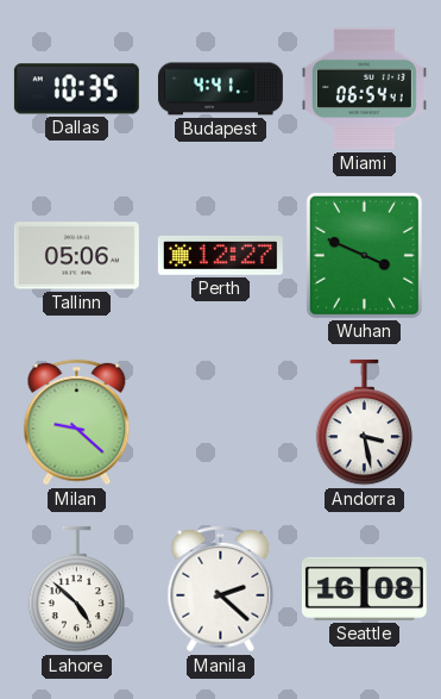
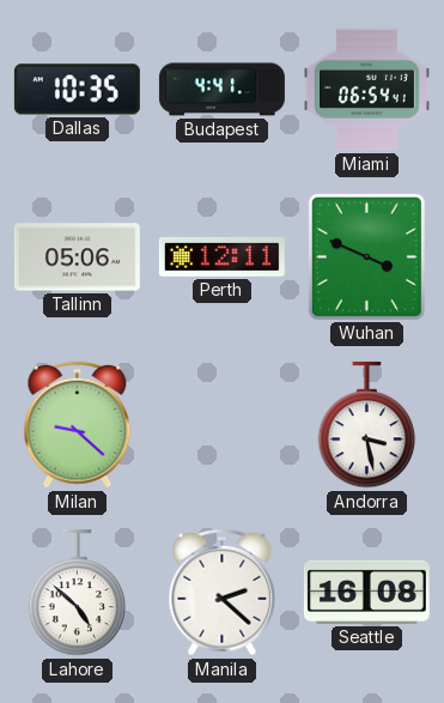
Perth: 12:27 -> 12:11
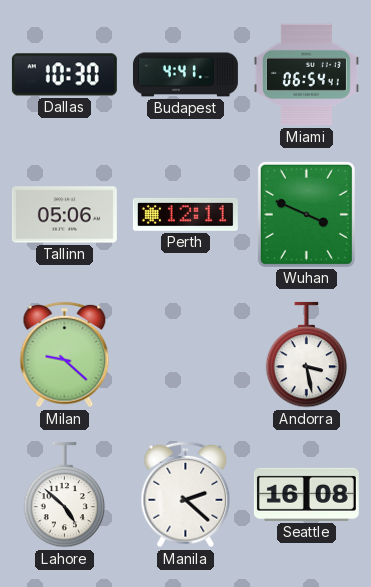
Dallas: 10:35 -> 10:30
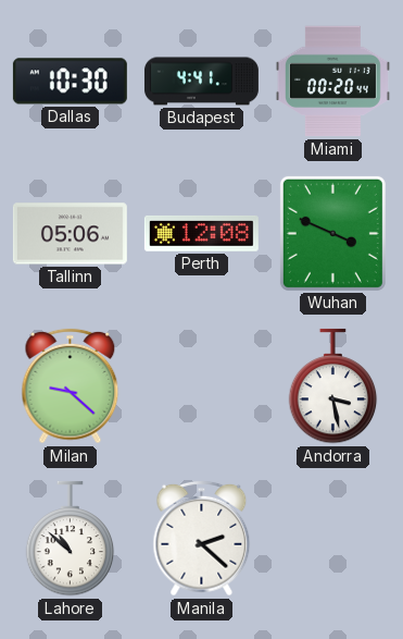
Miami: 06:54 -> 00:20
Perth: 12:11 -> 12:08
Lahore: 4:52 -> 10:52
Seattle: 16:08 -> none
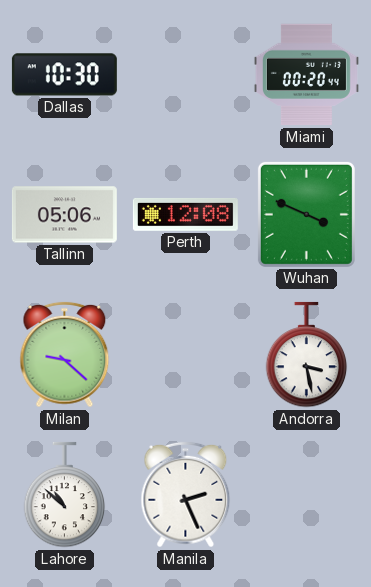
Budapest: 4:41 -> none
Manila: 2:22 -> 2:26
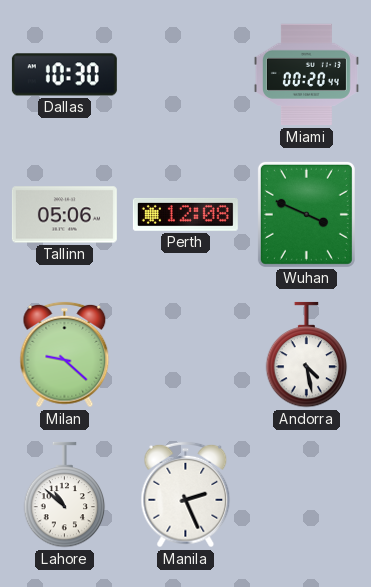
Andorra: 3:28 -> 4:28
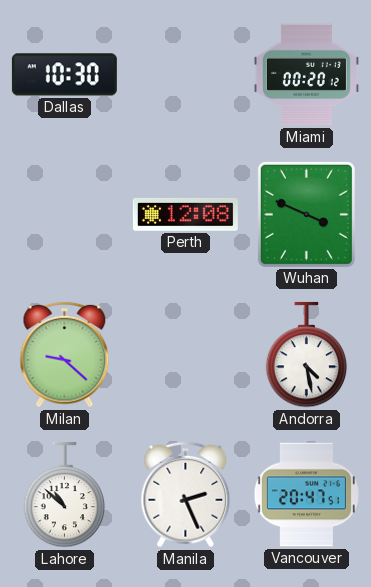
Miami: 00:20:44 -> 00:20:12
Tallinn: 05:06 -> none
Vancouver: none -> 20:47
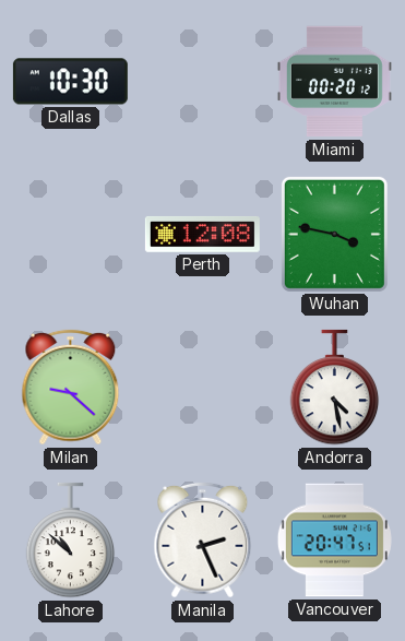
Wuhan: 3:49 -> 3:47
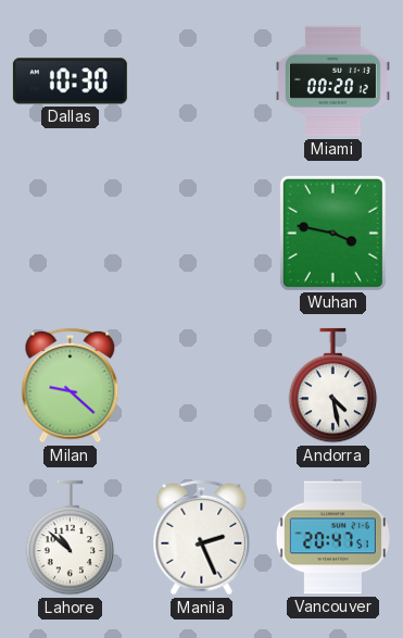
Perth: 12:08 -> none
